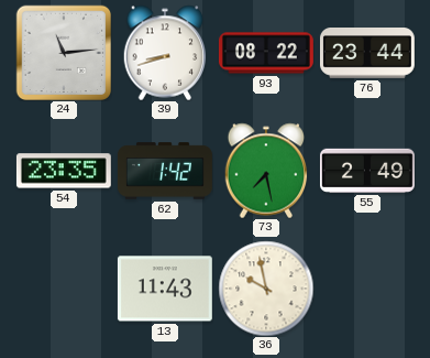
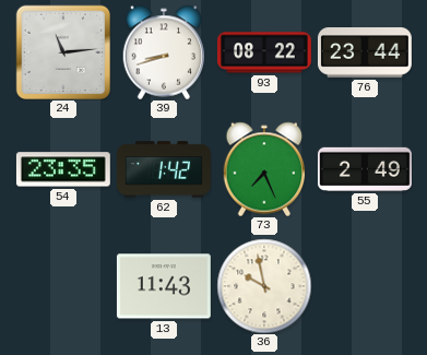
73: 7:28 -> 7:26
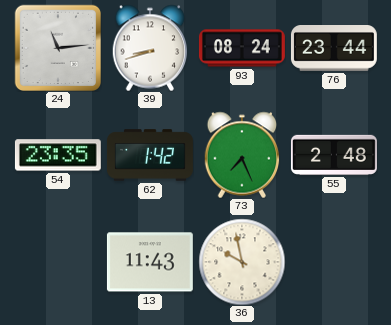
93: 08:22 -> 08:24
55: 2:49 -> 2:48
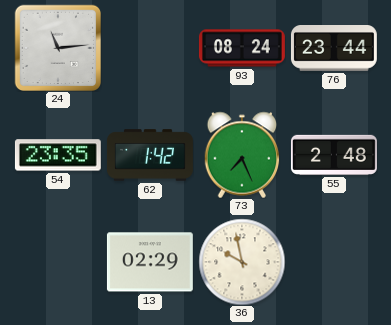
39: 8:42 -> none
13: 11:43 -> 02:29
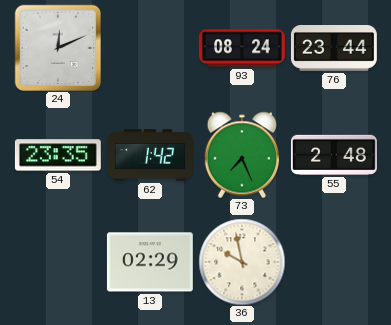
24: 11:14 -> 12:11
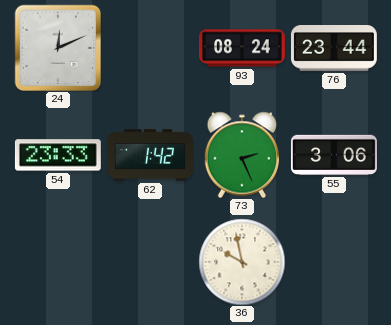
54: 23:35 -> 23:33
73: 7:26 -> 2:26
55: 2:48 -> 3:06
13: 02:29 -> none
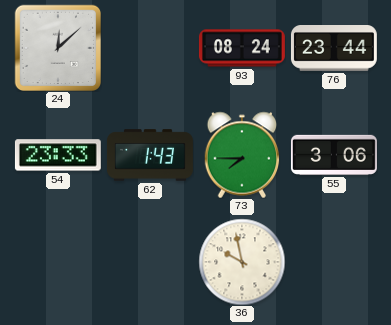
24: 12:11 -> 12:08
62: 1:42 -> 1:43
73: 2:26 -> 7:45
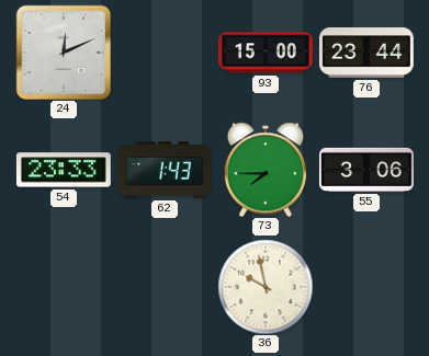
24: 12:08 -> 12:11
93: 08:24 -> 15:00
